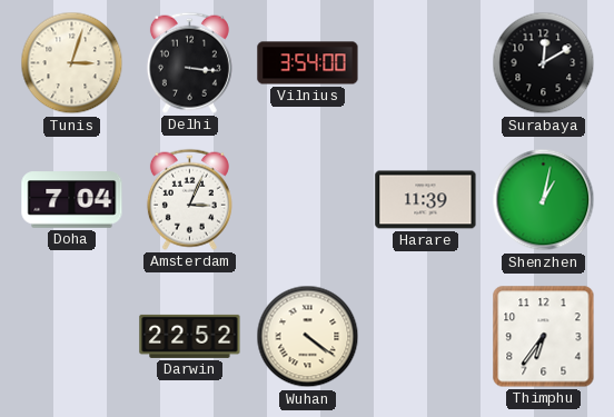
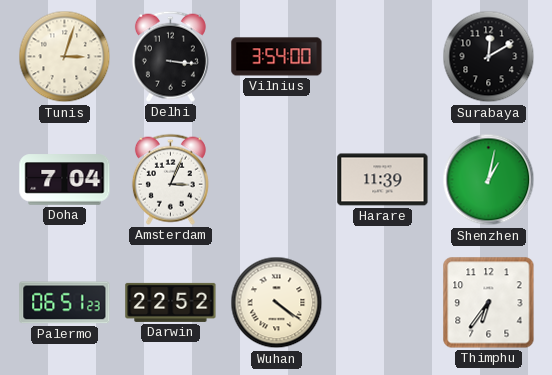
Palermo: none -> 06:51
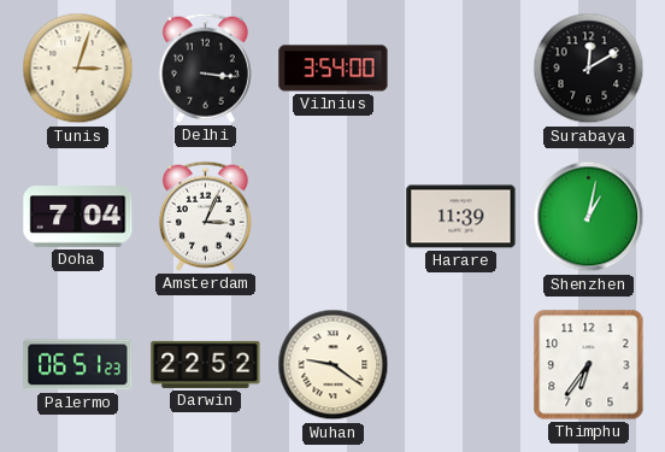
Wuhan: 4:21 -> 9:21
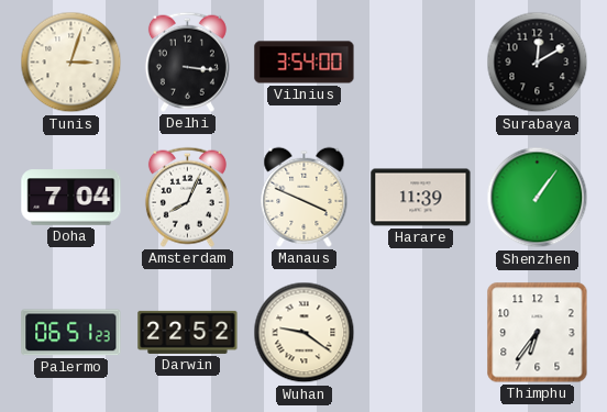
Amsterdam: 3:04 -> 8:04
Manaus: none -> 3:49
Shenzhen: 1:02 -> 1:06
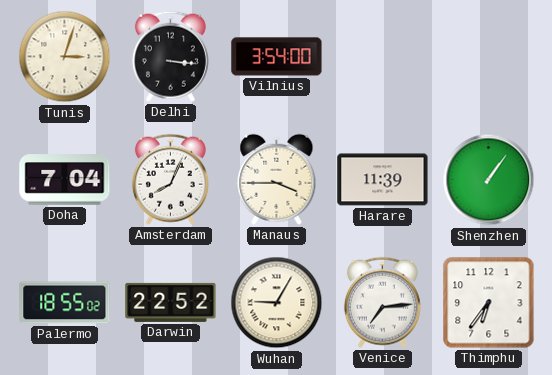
Surabaya: 12:10 -> none
Manaus: 3:49 -> 3:45
Palermo: 06:51 -> 18:55
Wuhan: 9:21 -> 9:05
Venice: none -> 7:14
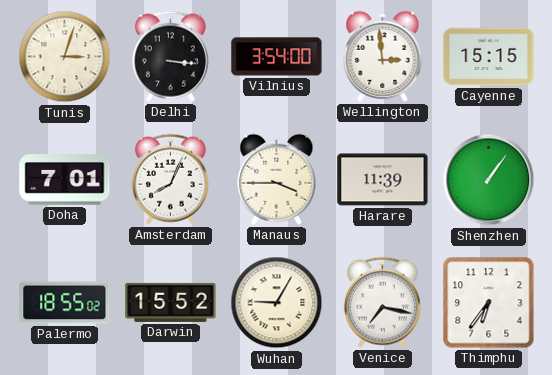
Wellington: none -> 2:59
Cayenne: none -> 15:15
Doha: 7:04 -> 7:01
Darwin: 22:52 -> 15:52
Venice: 7:14 -> 7:17
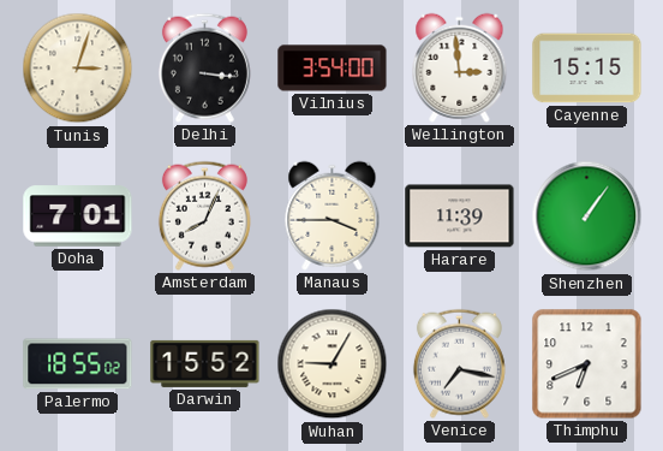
Thimphu: 6:36 -> 6:41
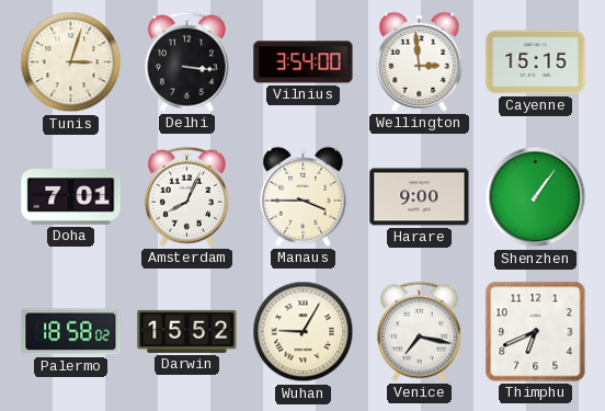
Harare: 11:39 -> 9:00
Palermo: 18:55 -> 18:58
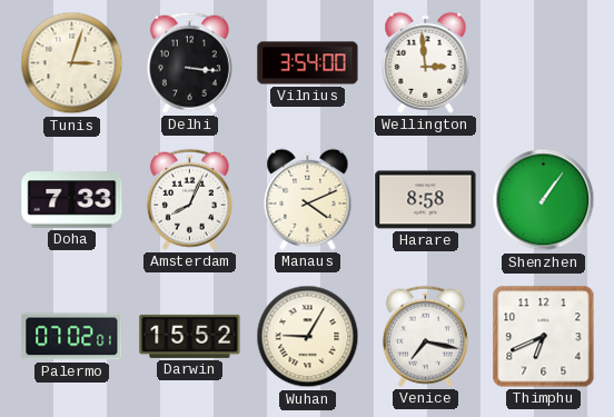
Cayenne: 15:15 -> none
Doha: 7:01 -> 7:33
Manaus: 3:45 -> 4:11
Harare: 9:00 -> 8:58
Palermo: 18:58 -> 07:02
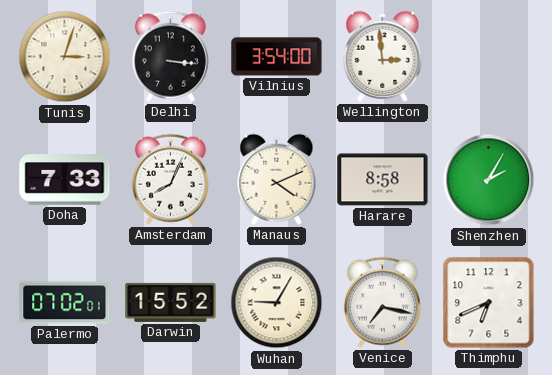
Shenzhen: 1:06 -> 2:05
